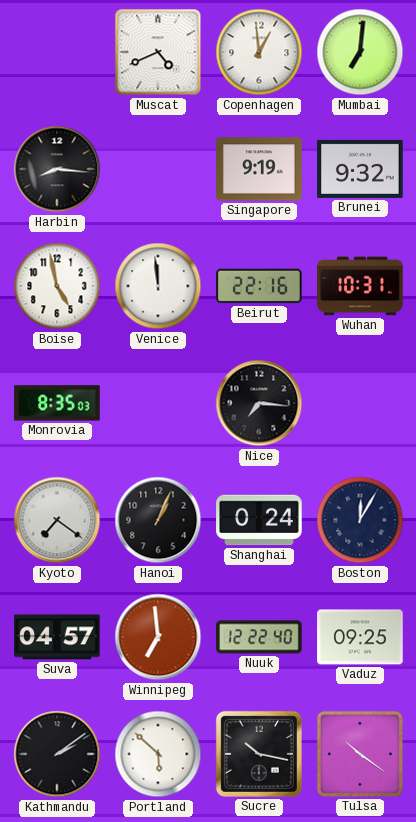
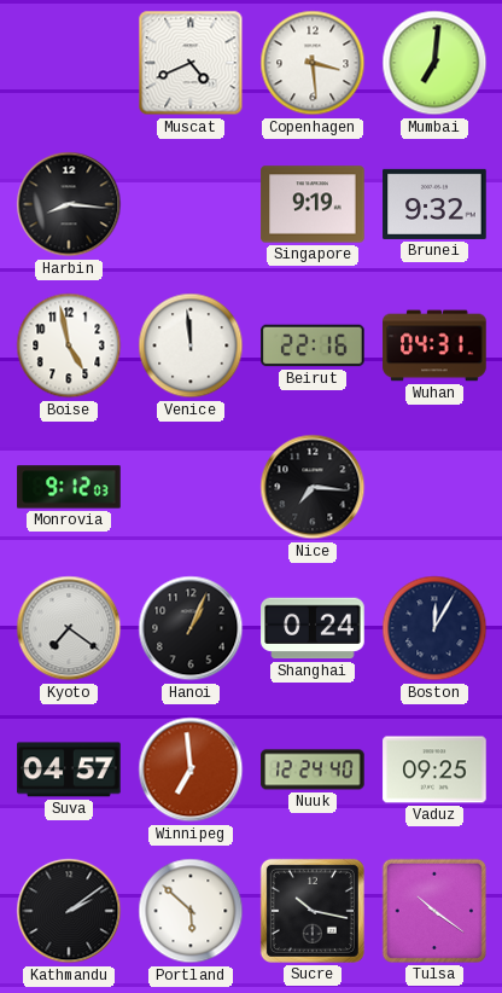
Copenhagen: 12:59 -> 3:29
Wuhan: 10:31 -> 04:31
Monrovia: 8:35 -> 9:12
Nuuk: 12:22 -> 12:24
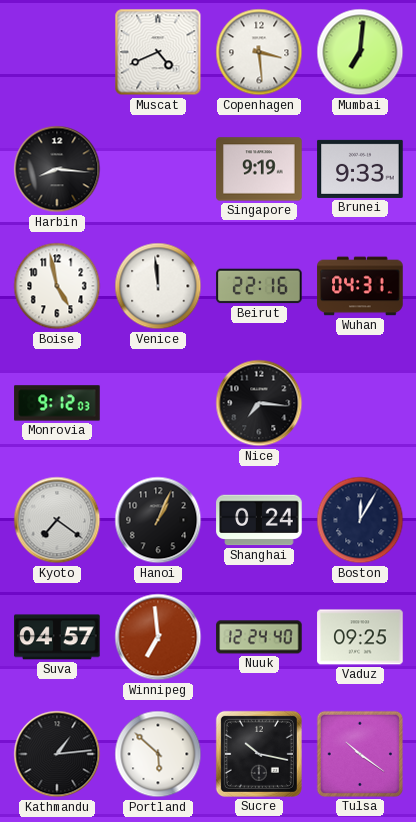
Brunei: 9:32 -> 9:33
Kathmandu: 2:09 -> 1:14
